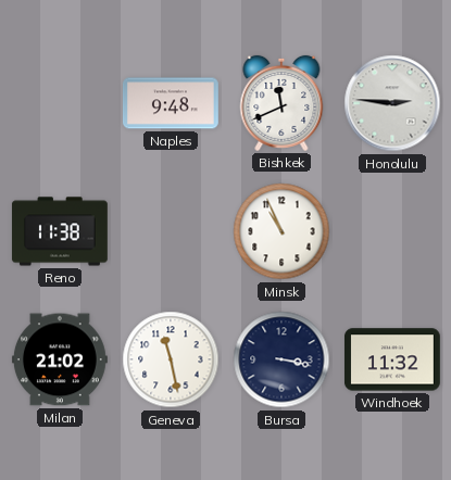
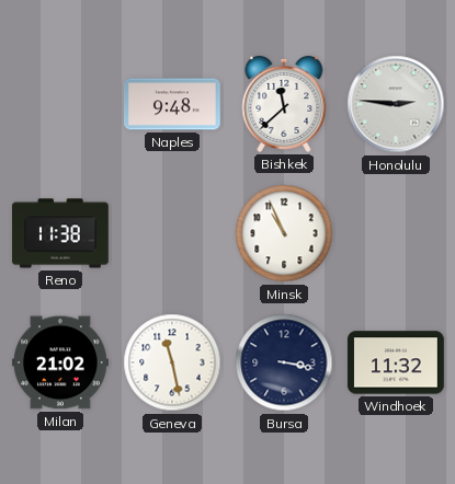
Bishkek: 11:41 -> 11:38
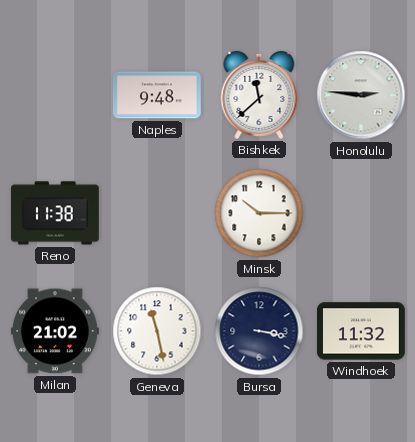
Minsk: 10:56 -> 10:15
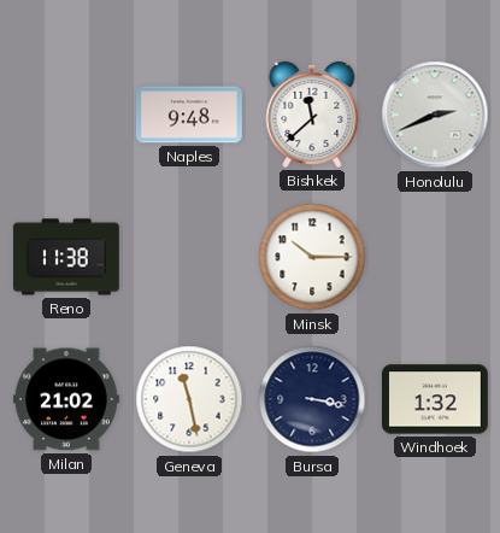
Honolulu: 2:46 -> 2:41
Windhoek: 11:32 -> 1:32
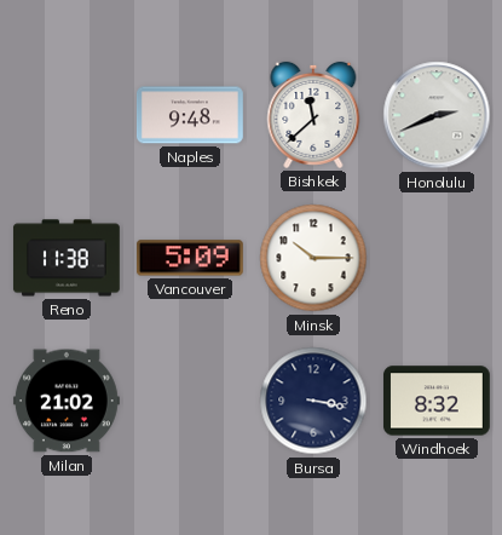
Vancouver: none -> 5:09
Geneva: 11:28 -> none
Windhoek: 1:32 -> 8:32
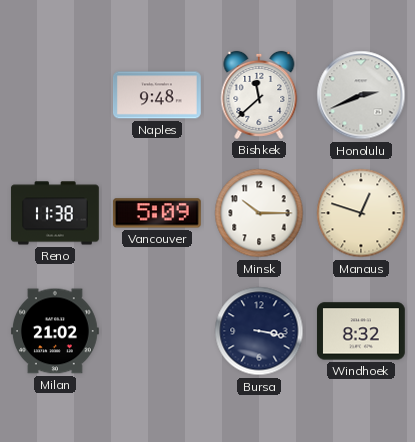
Manaus: none -> 12:48
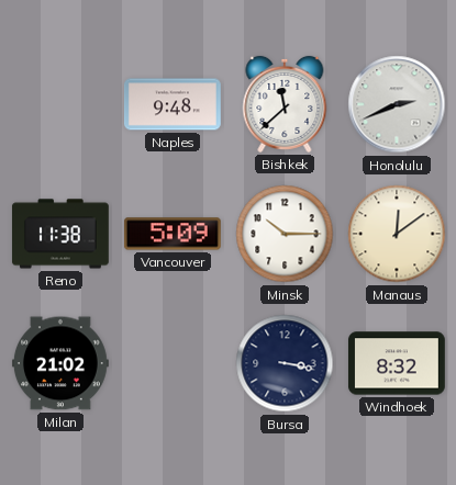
Manaus: 12:48 -> 12:09
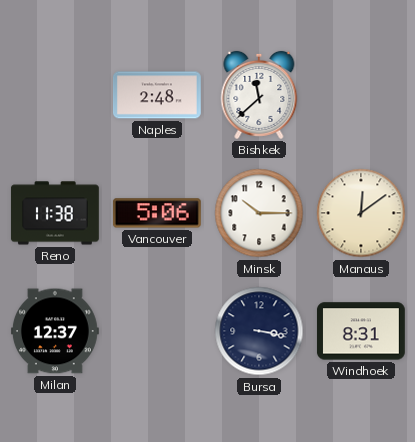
Naples: 9:48 -> 2:48
Honolulu: 2:41 -> none
Vancouver: 5:09 -> 5:06
Milan: 21:02 -> 12:37
Windhoek: 8:32 -> 8:31
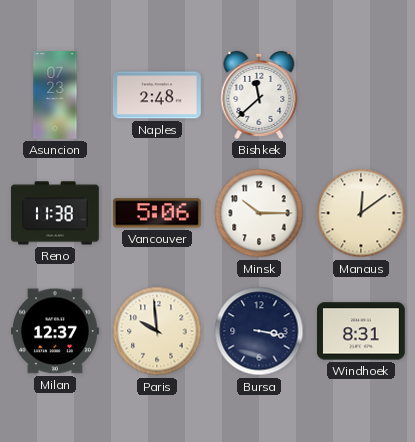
Asuncion: none -> 07:23
Paris: none -> 9:59
